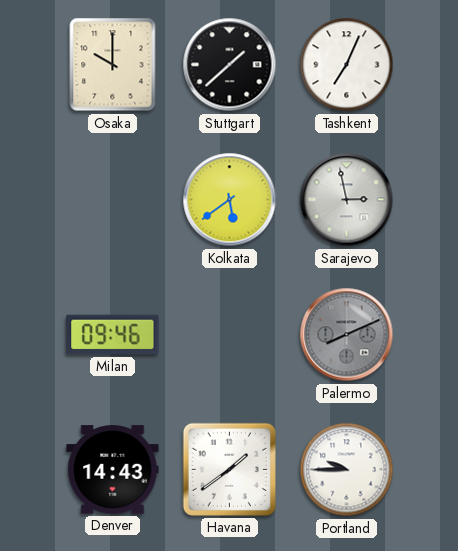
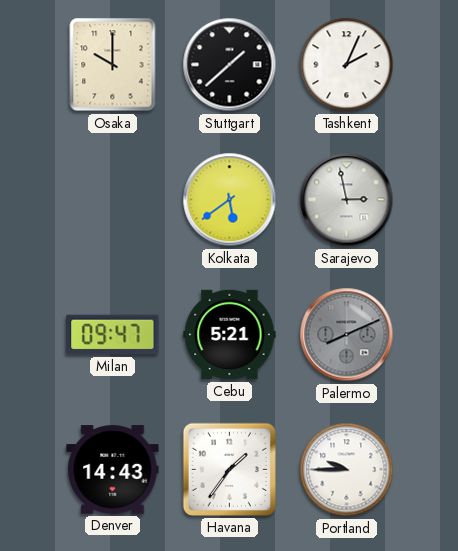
Tashkent: 7:04 -> 2:04
Milan: 09:46 -> 09:47
Cebu: none -> 5:21
Havana: 1:39 -> 1:36
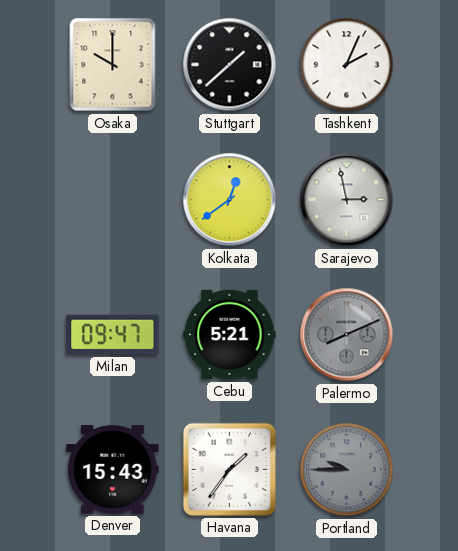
Kolkata: 5:39 -> 12:39
Denver: 14:43 -> 15:43
Portland dial: white -> grey
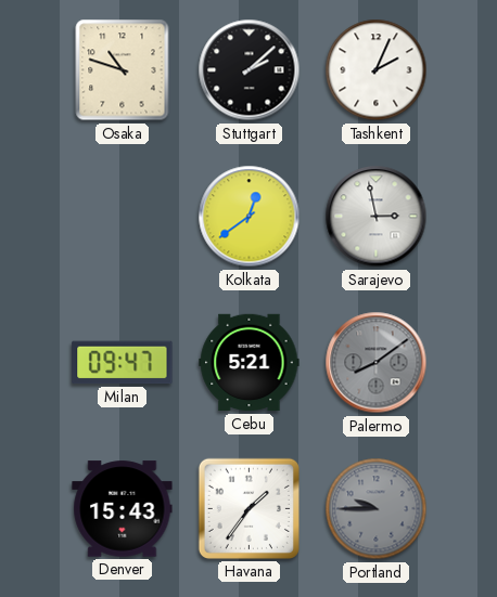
Osaka: 10:00 -> 10:48
Stuttgart: 1:38 -> 2:08
Palermo: 8:11 -> 8:09
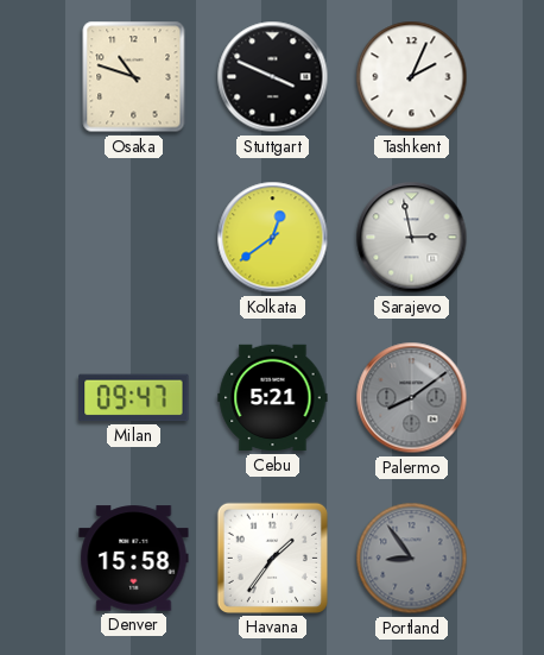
Stuttgart: 2:08 -> 3:49
Denver: 15:43 -> 15:58
Portland: 9:45 -> 8:54
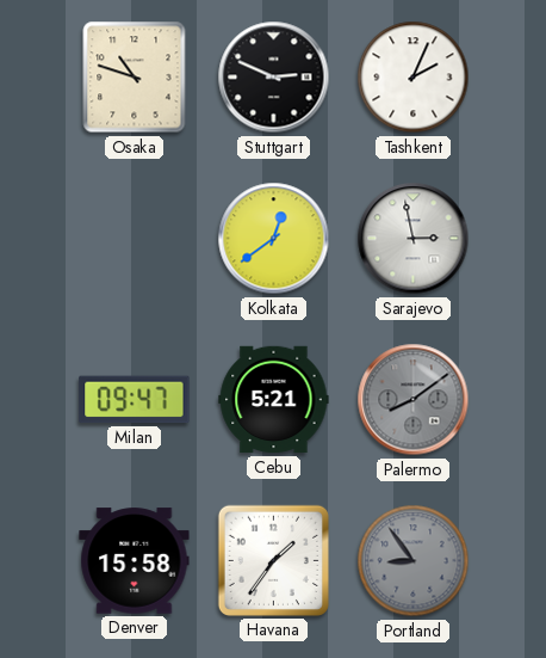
Stuttgart: 3:49 -> 2:49
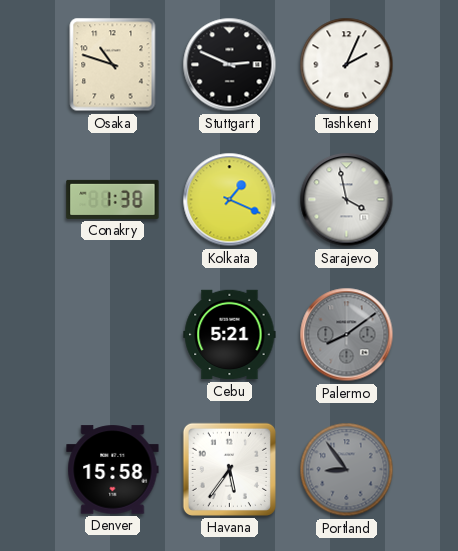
Conakry: none -> 1:38
Kolkata: 12:39 -> 1:19
Sarajevo: 2:58 -> 3:58
Milan: 09:47 -> none
Havana: 1:36 -> 5:36
